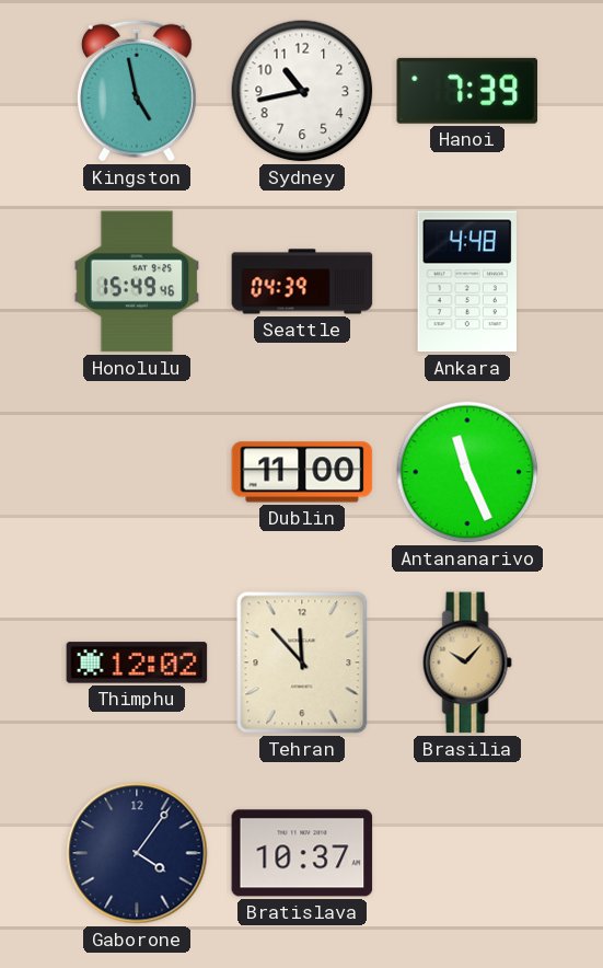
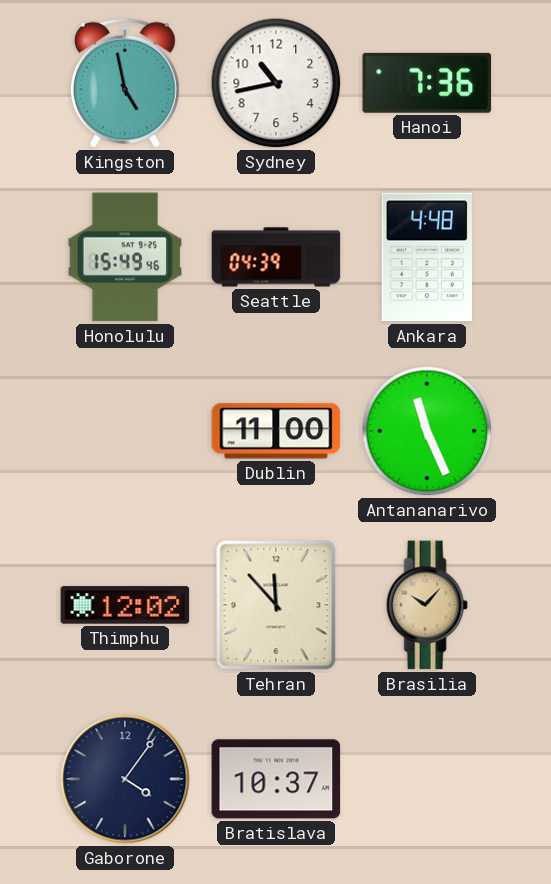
Hanoi: 7:39 -> 7:36
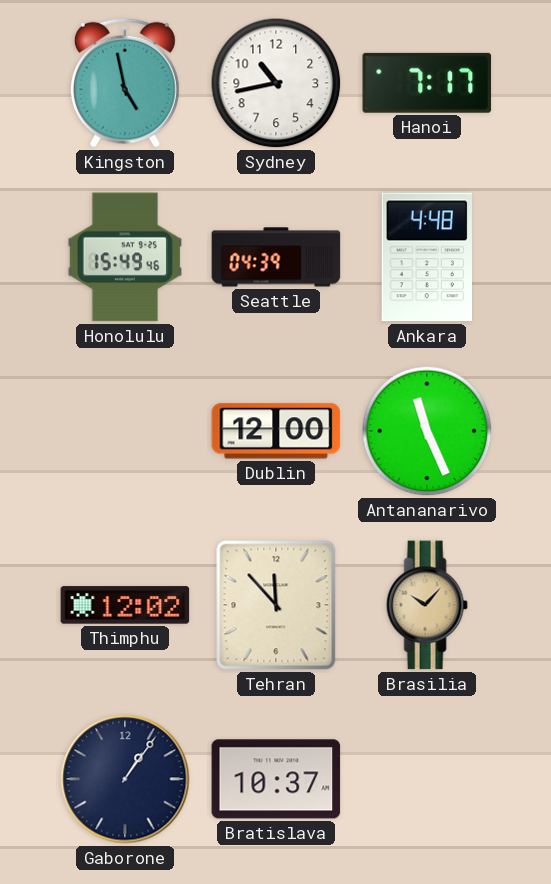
Hanoi: 7:36 -> 7:17
Dublin: 11:00 -> 12:00
Gaborone: 4:06 -> 1:06
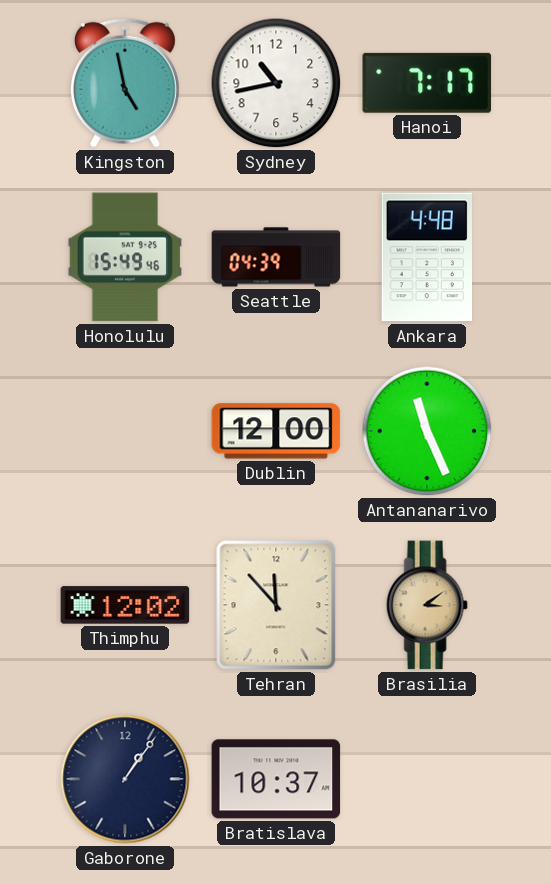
Brasilia: 10:07 -> 3:09
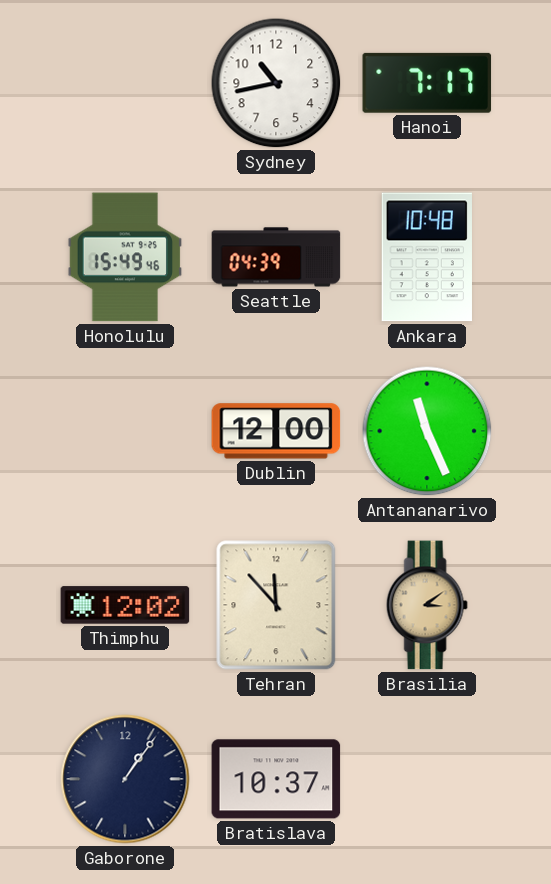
Kingston: 4:58 -> none
Ankara: 4:48 -> 10:48
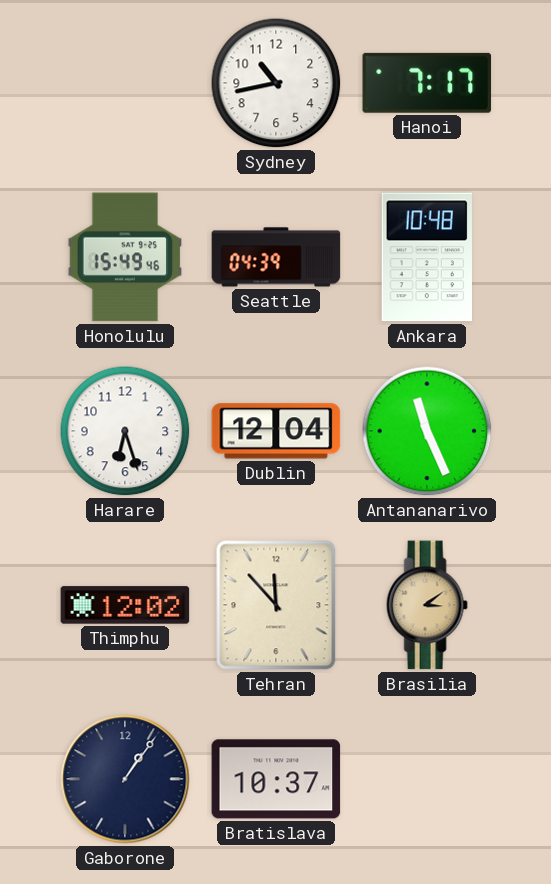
Harare: none -> 6:27
Dublin: 12:00 -> 12:04
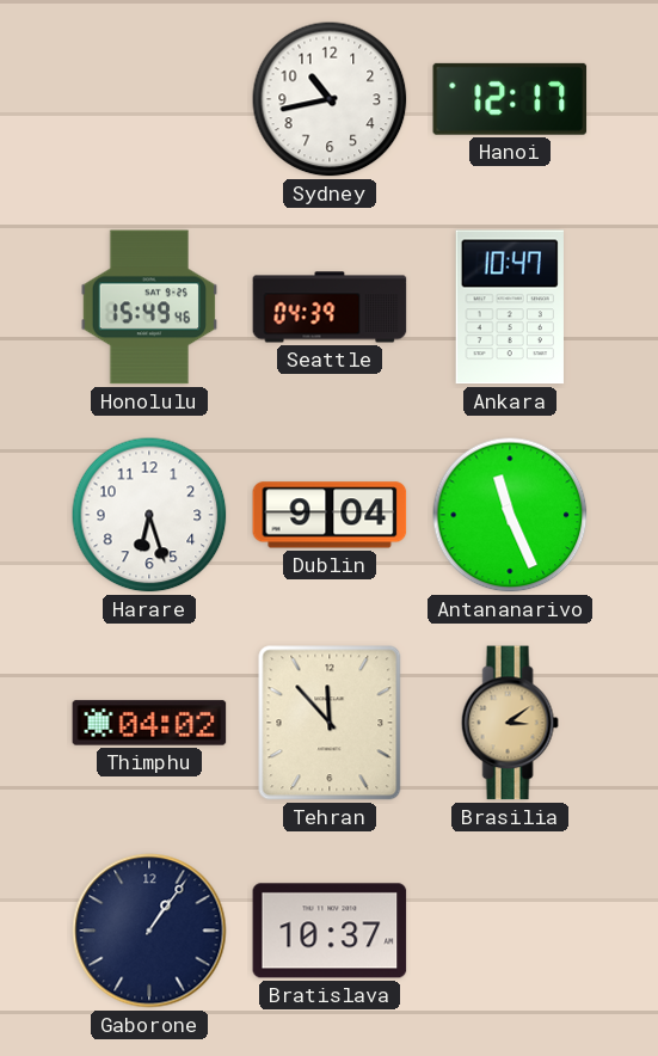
Hanoi: 7:17 -> 12:17
Ankara: 10:48 -> 10:47
Dublin: 12:04 -> 9:04
Thimphu: 12:02 -> 04:02
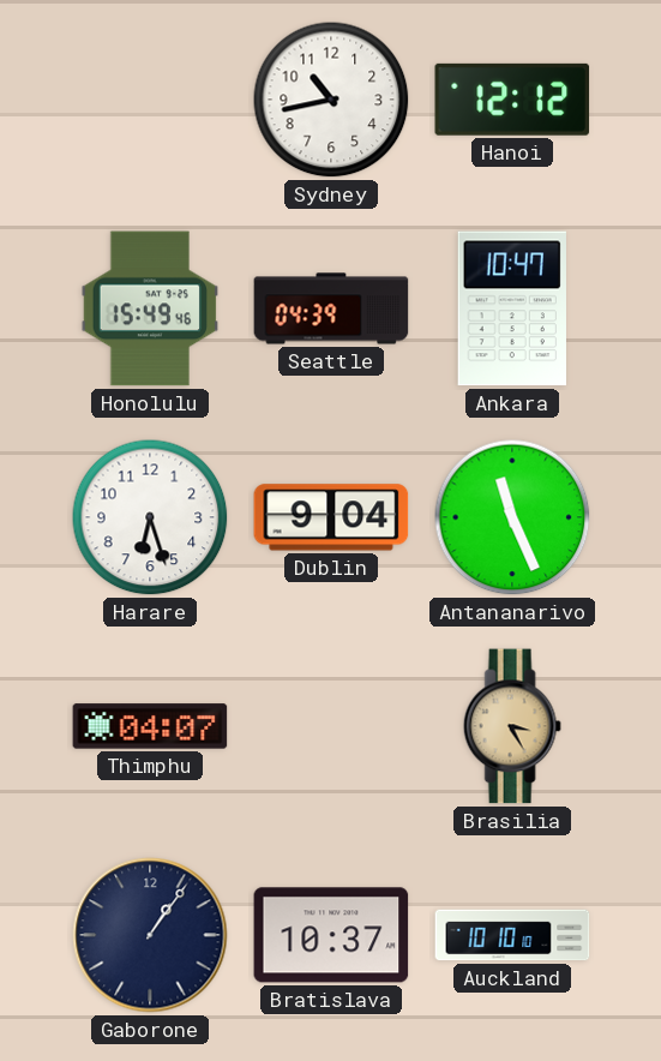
Hanoi: 12:17 -> 12:12
Thimphu: 04:02 -> 04:07
Tehran: 11:53 -> none
Brasilia: 3:09 -> 3:25
Auckland: none -> 10:10
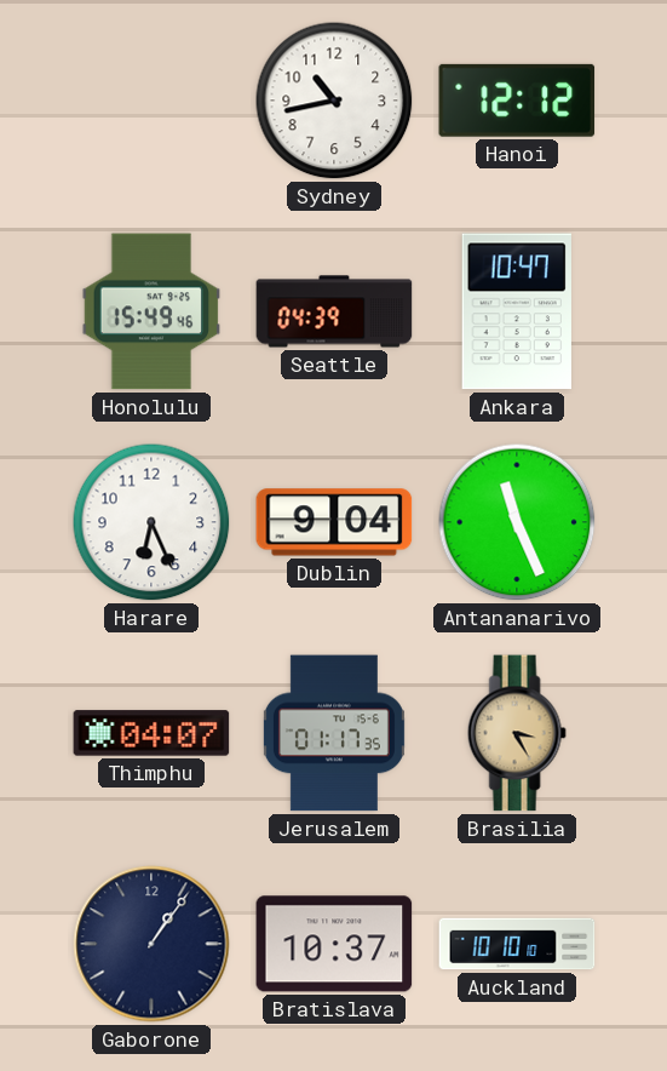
Harare: 6:27 -> 6:26
Jerusalem: none -> 01:17
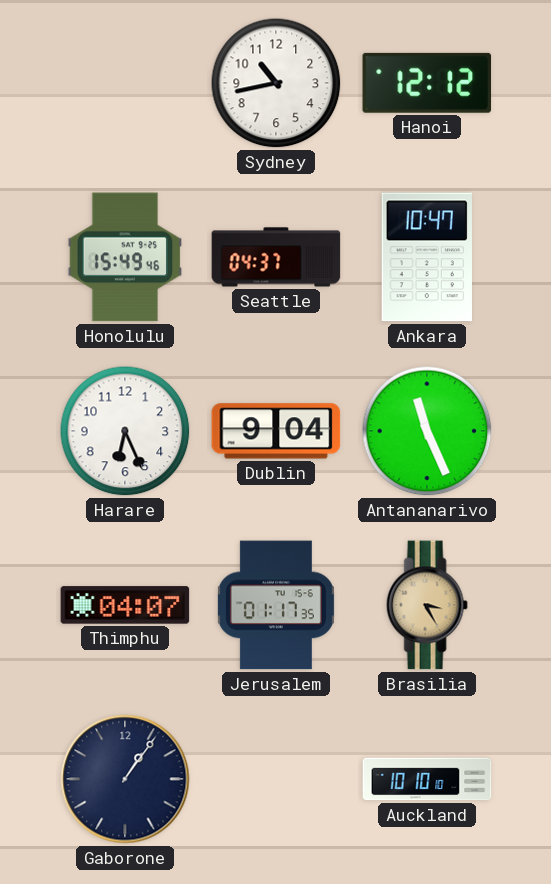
Seattle: 04:39 -> 04:37
Bratislava: 10:37 -> none
